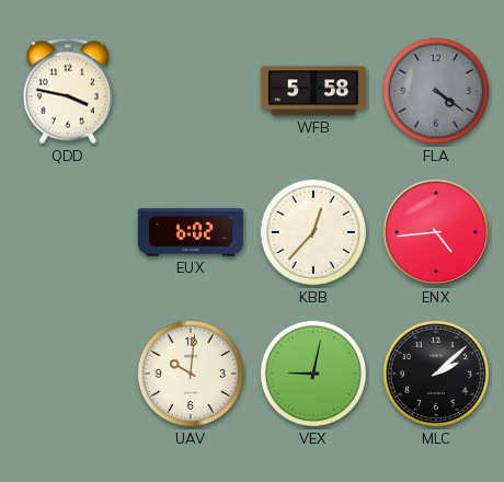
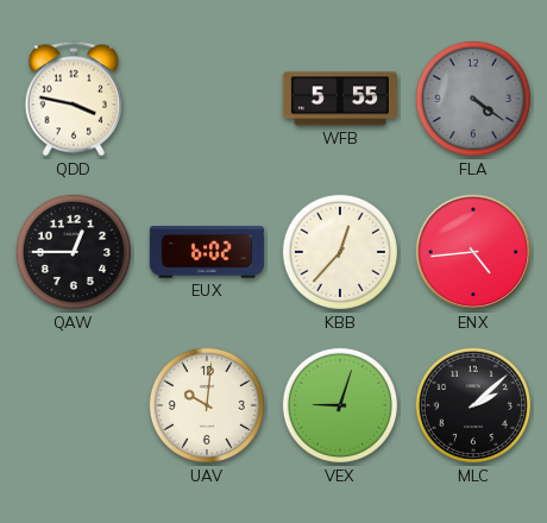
WFB: 5:58 -> 5:55
QAW: none -> 12:45
VEX: 9:02 -> 9:03
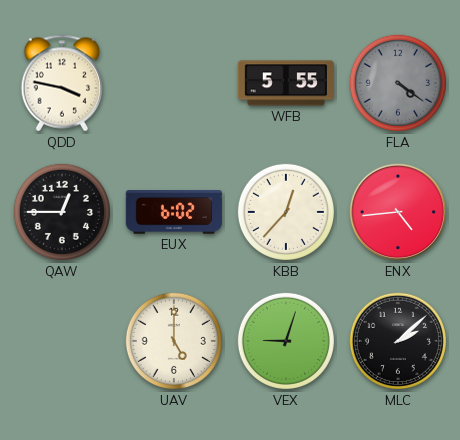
UAV: 10:01 -> 5:00
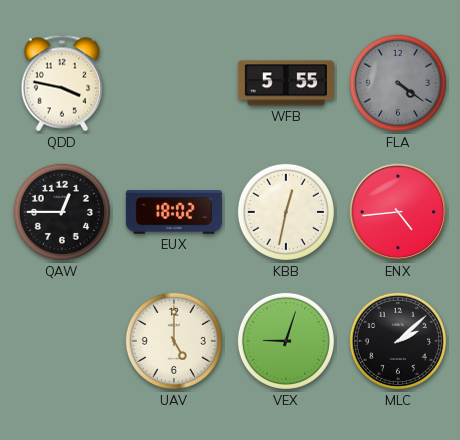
EUX: 6:02 -> 18:02
KBB: 12:37 -> 12:32
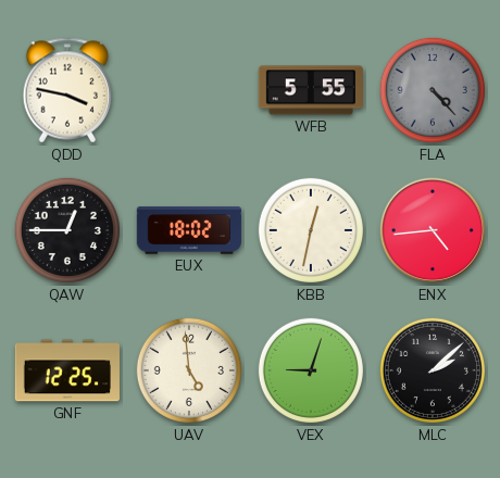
FLA: 4:21 -> 4:23
GNF: none -> 12:25
UAV: 5:00 -> 4:59
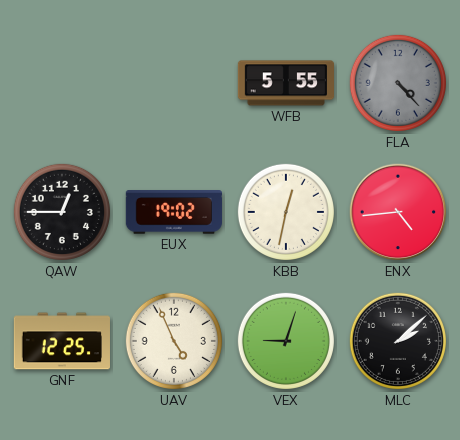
QDD: 3:47 -> none
EUX: 18:02 -> 19:02
UAV: 4:59 -> 4:56
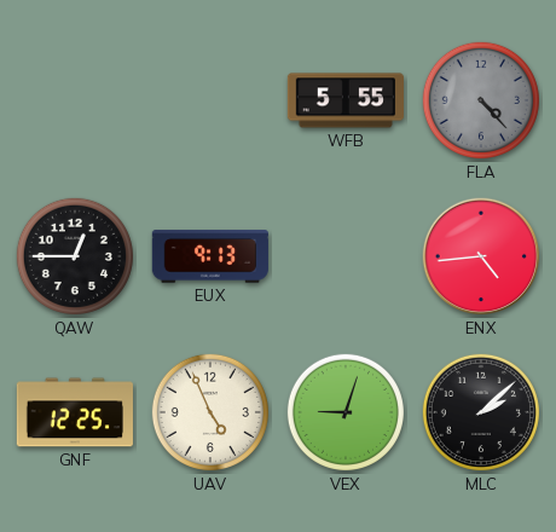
EUX: 19:02 -> 9:13
KBB: 12:32 -> none
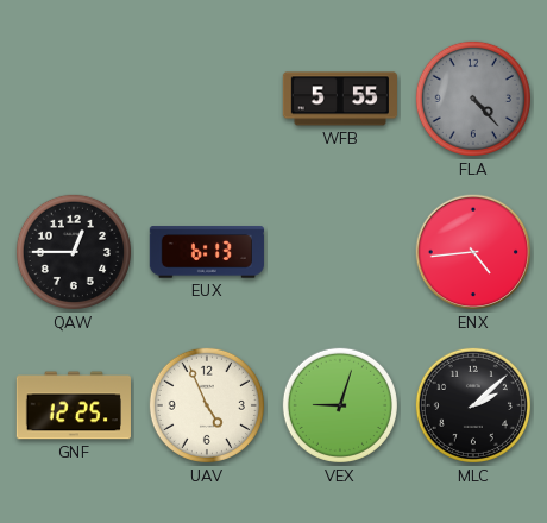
EUX: 9:13 -> 6:13
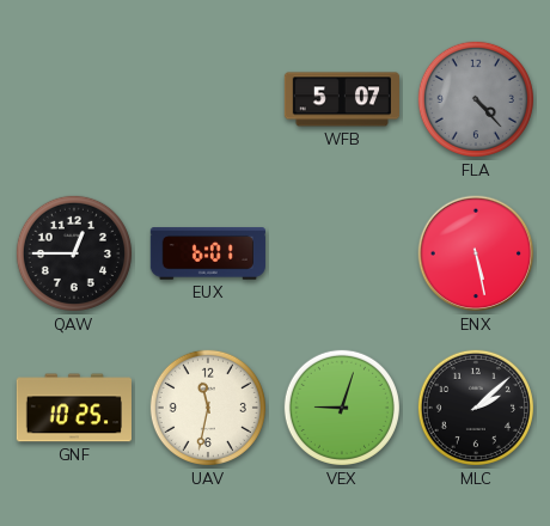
WFB: 5:55 -> 5:07
EUX: 6:13 -> 6:01
ENX: 4:44 -> 5:28
GNF: 12:25 -> 10:25
UAV: 4:56 -> 11:32
